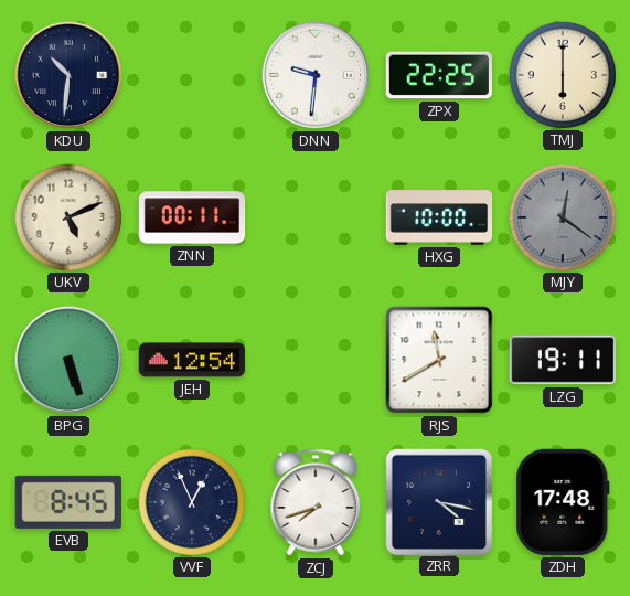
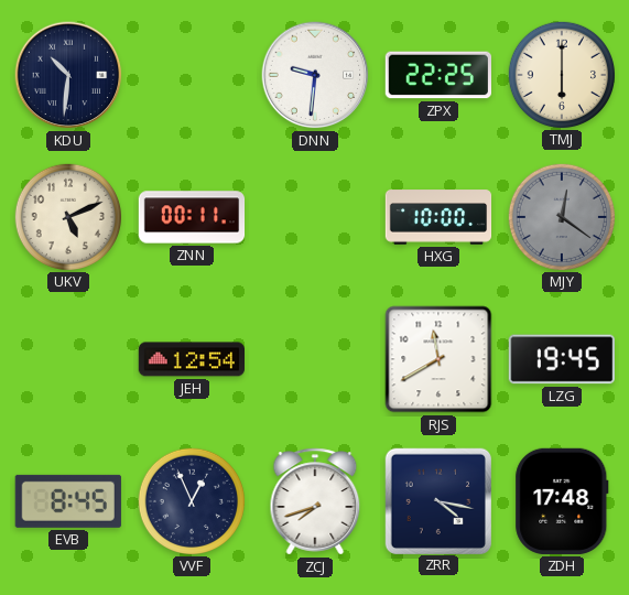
BPG: 5:27 -> none
LZG: 19:11 -> 19:45
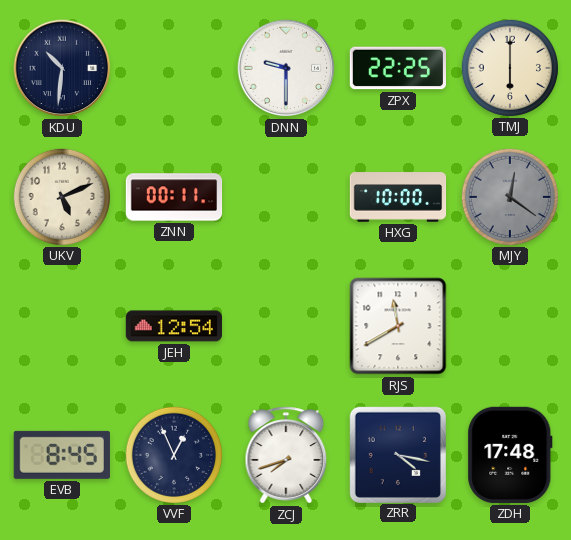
DNN: 9:31 -> 9:30
LZG: 19:45 -> none
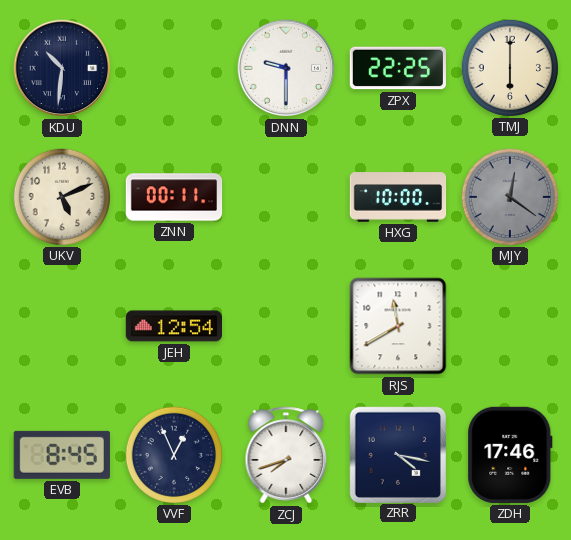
ZDH: 17:48 -> 17:46
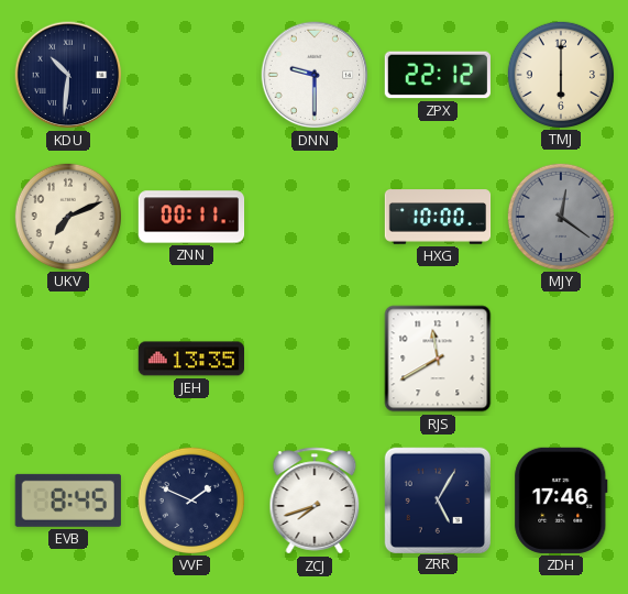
ZPX: 22:25 -> 22:12
UKV: 5:11 -> 7:11
JEH: 12:54 -> 13:35
VVF: 12:56 -> 1:49
ZRR: 4:17 -> 5:05
